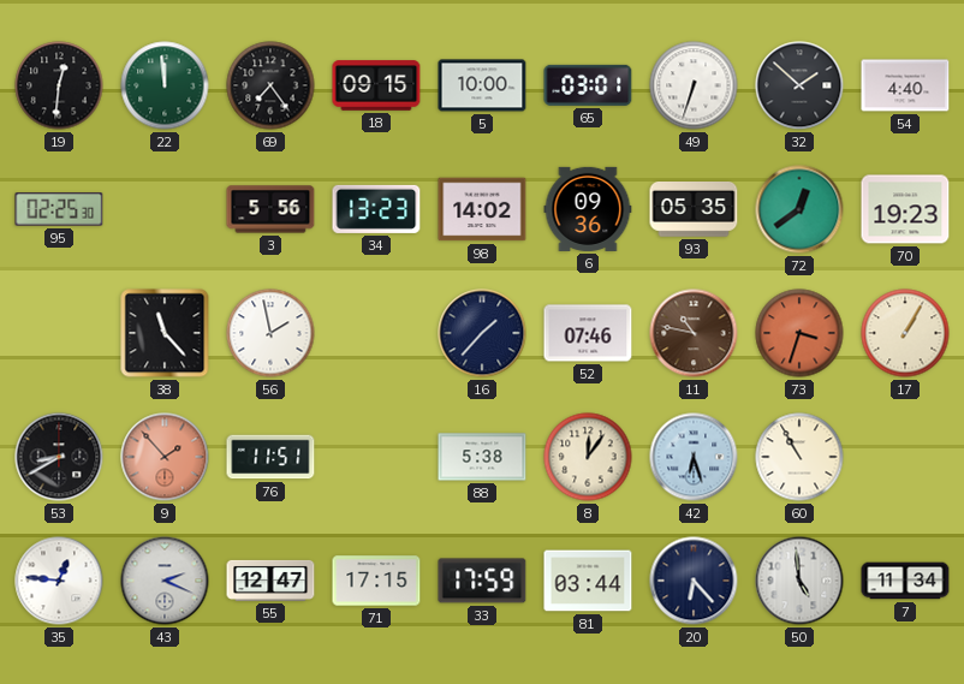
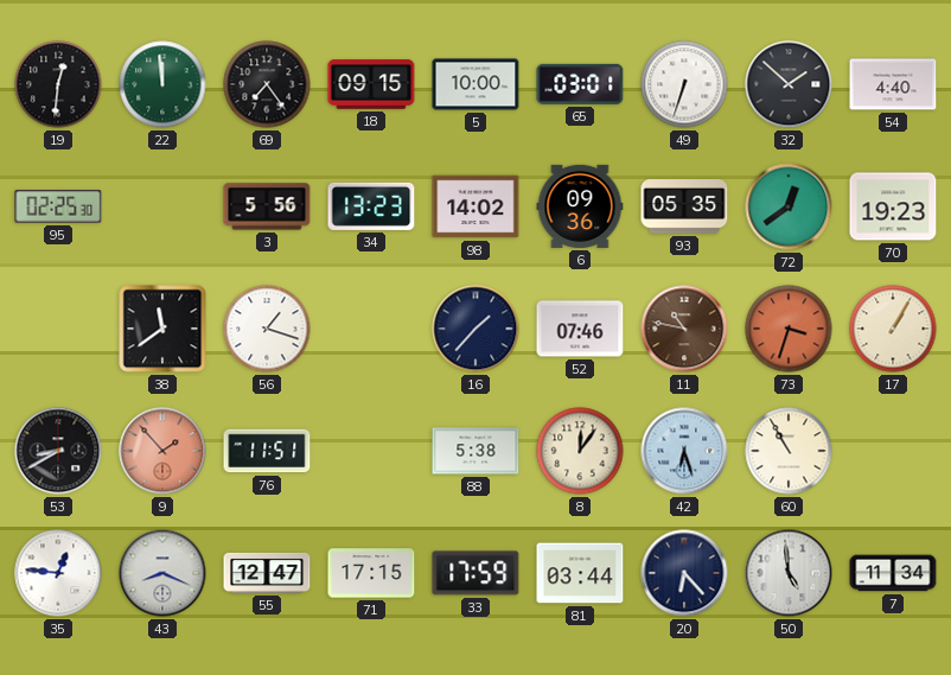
38: 11:23 -> 11:39
56: 1:58 -> 1:18
43: 2:19 -> 8:19
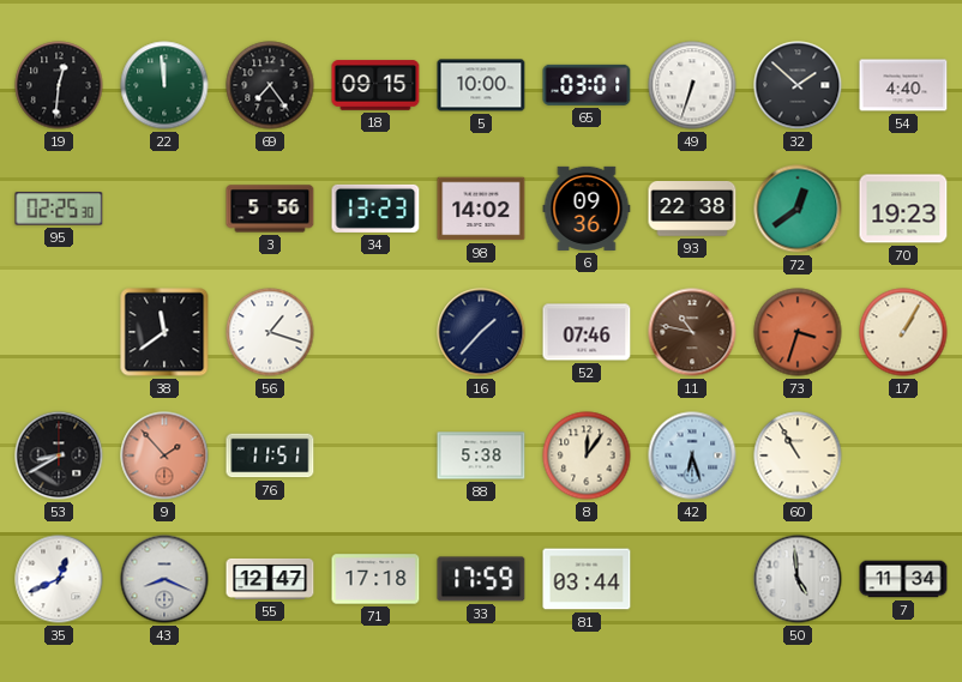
93: 05:35 -> 22:38
35: 12:46 -> 12:41
71: 17:15 -> 17:18
20: 6:23 -> none
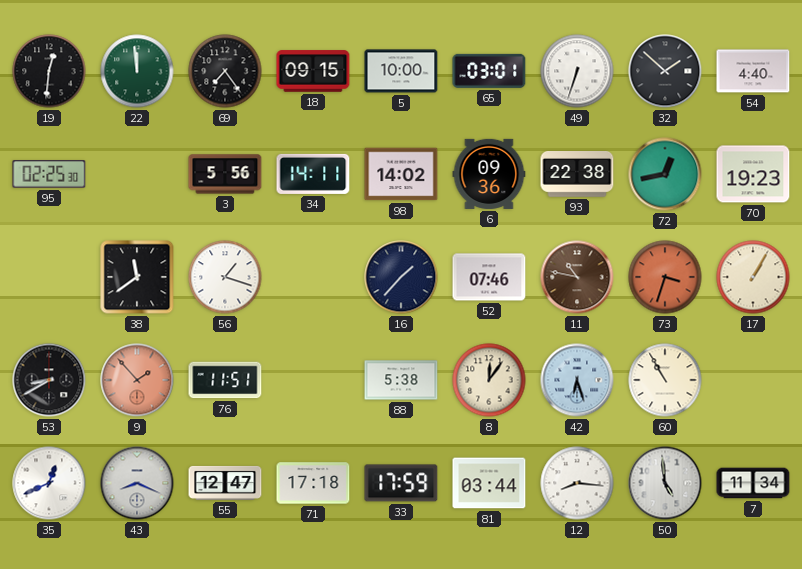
34: 13:23 -> 14:11
72: 12:39 -> 12:43
12: none -> 8:16
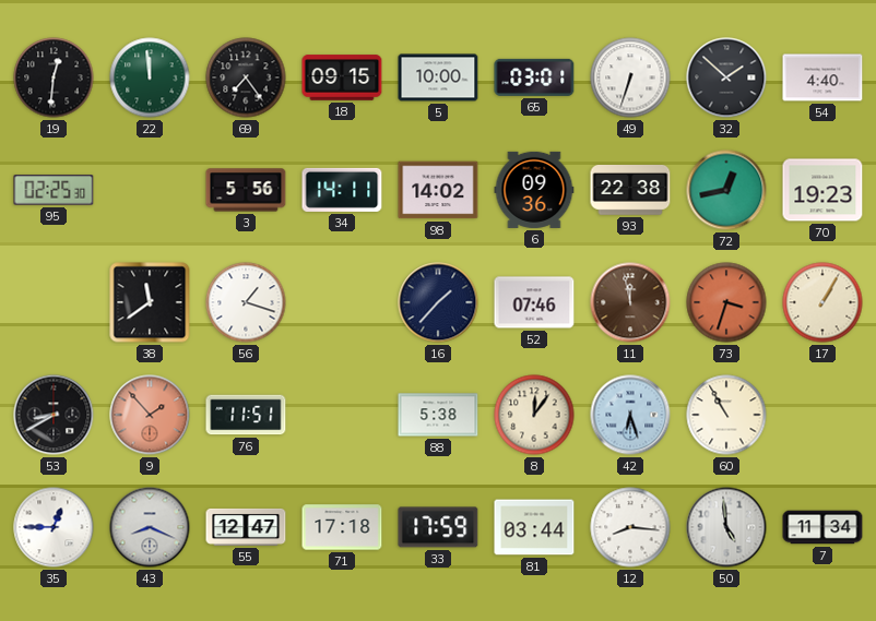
11: 10:47 -> 11:58
35: 12:41 -> 12:45
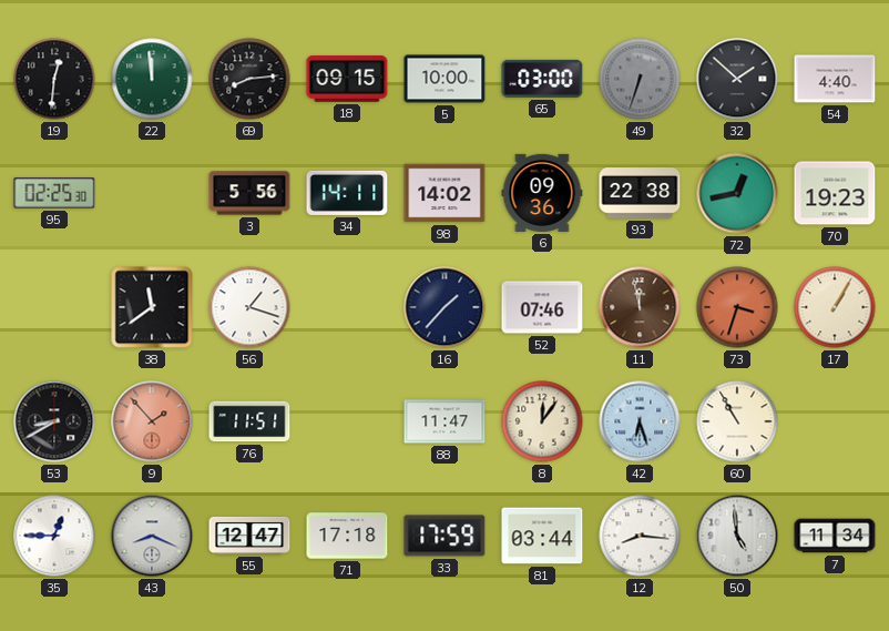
69: 7:24 -> 8:14
65: 03:01 -> 03:00
49 dial: white -> grey
88: 5:38 -> 11:47
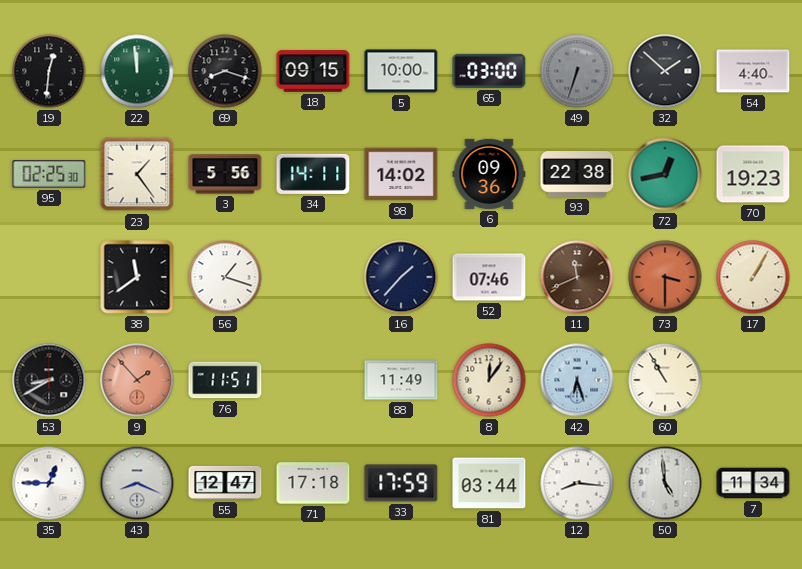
69: 8:14 -> 8:18
23: none -> 1:24
11: 11:58 -> 11:41
73: 3:33 -> 3:30
88: 11:47 -> 11:49
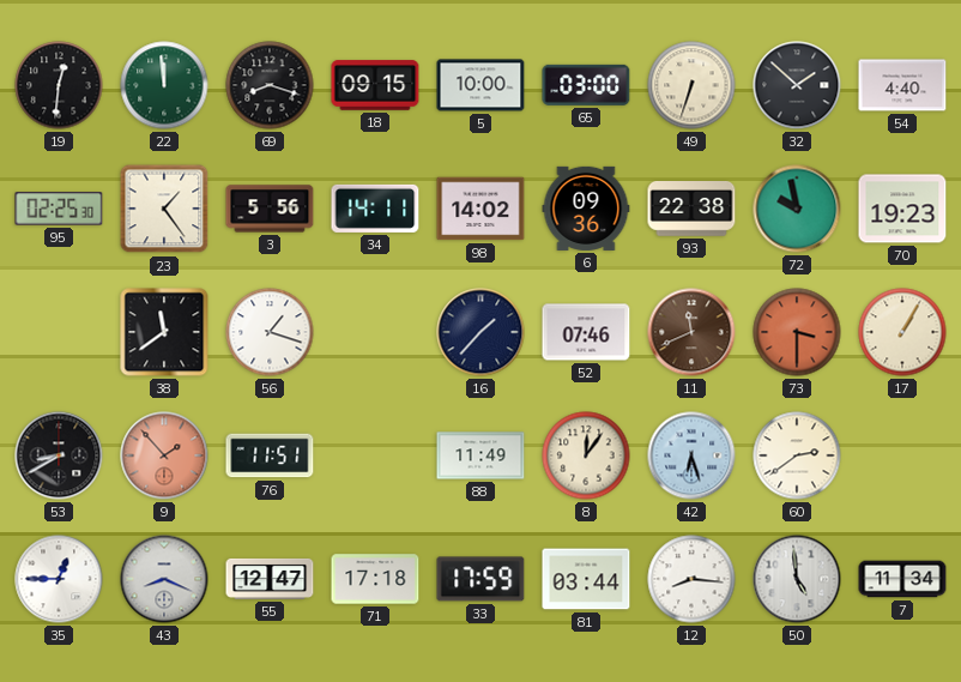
49 dial: grey -> cream
72: 12:43 -> 9:58
60: 10:55 -> 2:39
